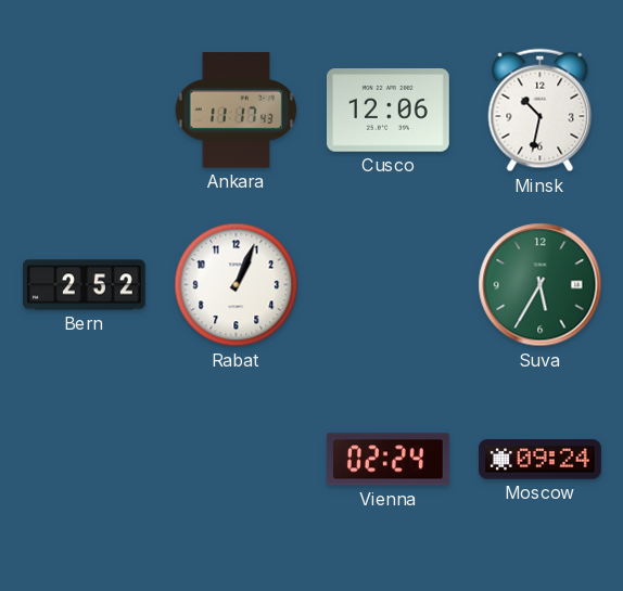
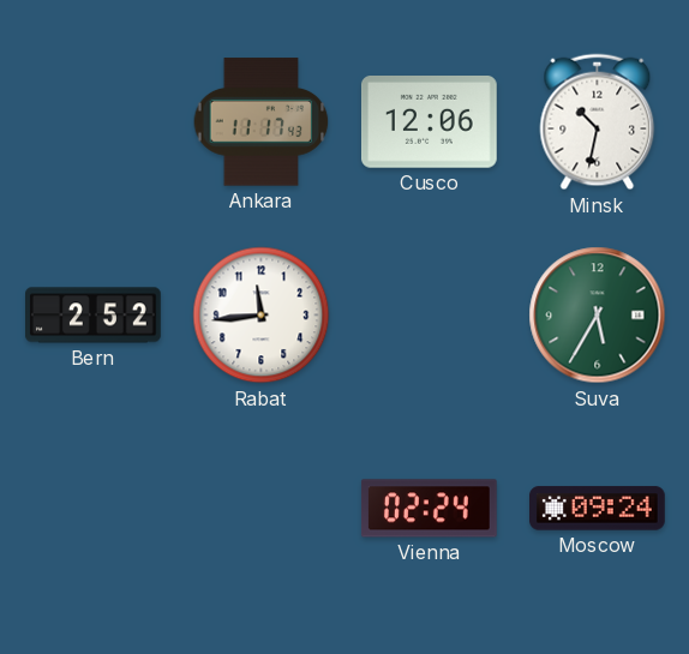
Rabat: 1:04 -> 11:44
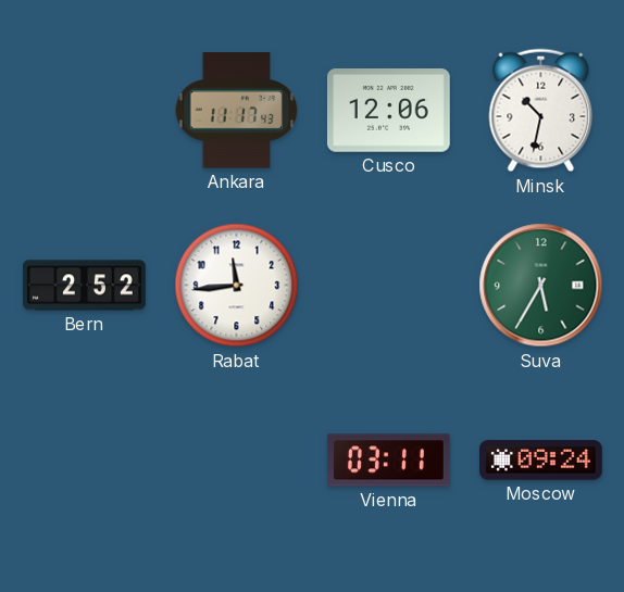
Vienna: 02:24 -> 03:11
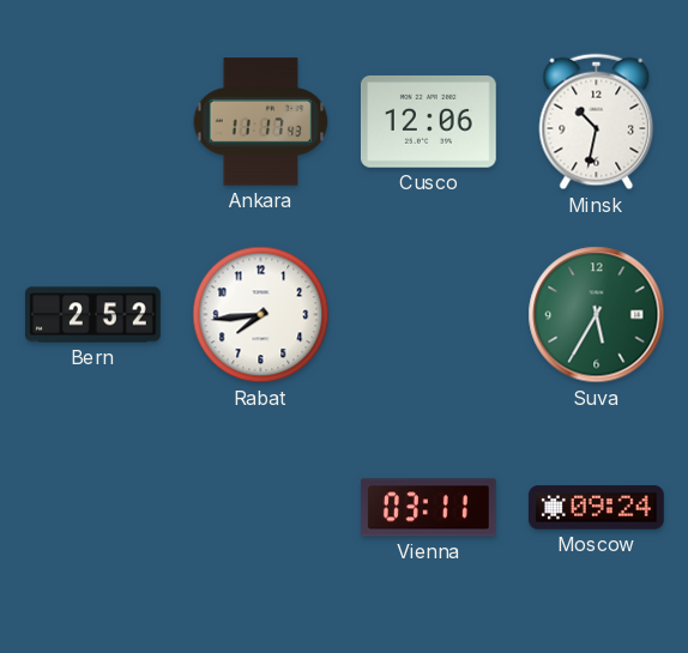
Rabat: 11:44 -> 7:44
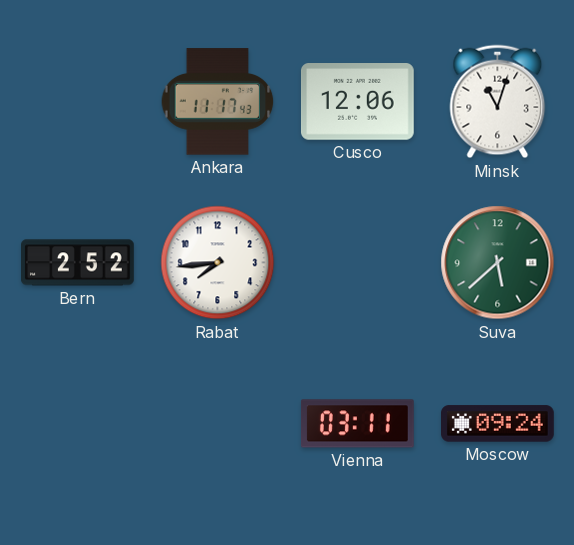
Minsk: 10:32 -> 11:03
Suva: 5:35 -> 5:38
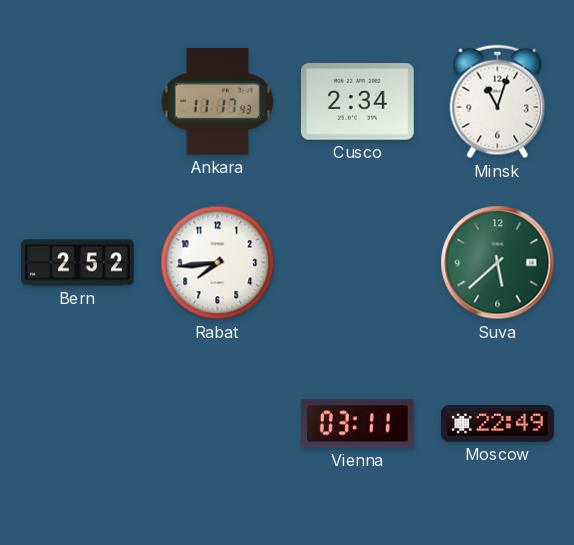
Cusco: 12:06 -> 2:34
Moscow: 09:24 -> 22:49
